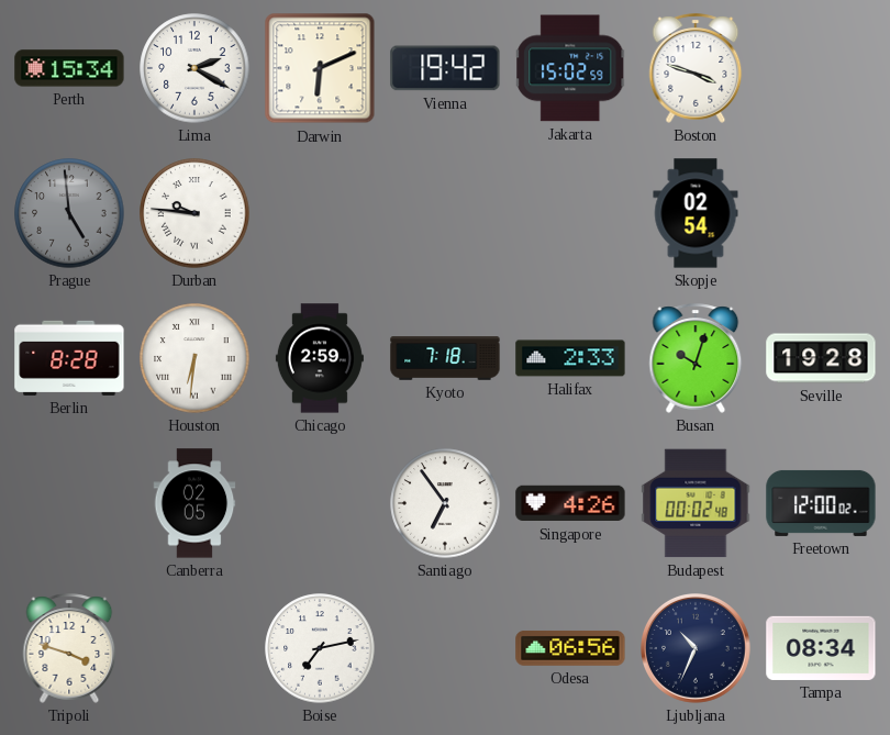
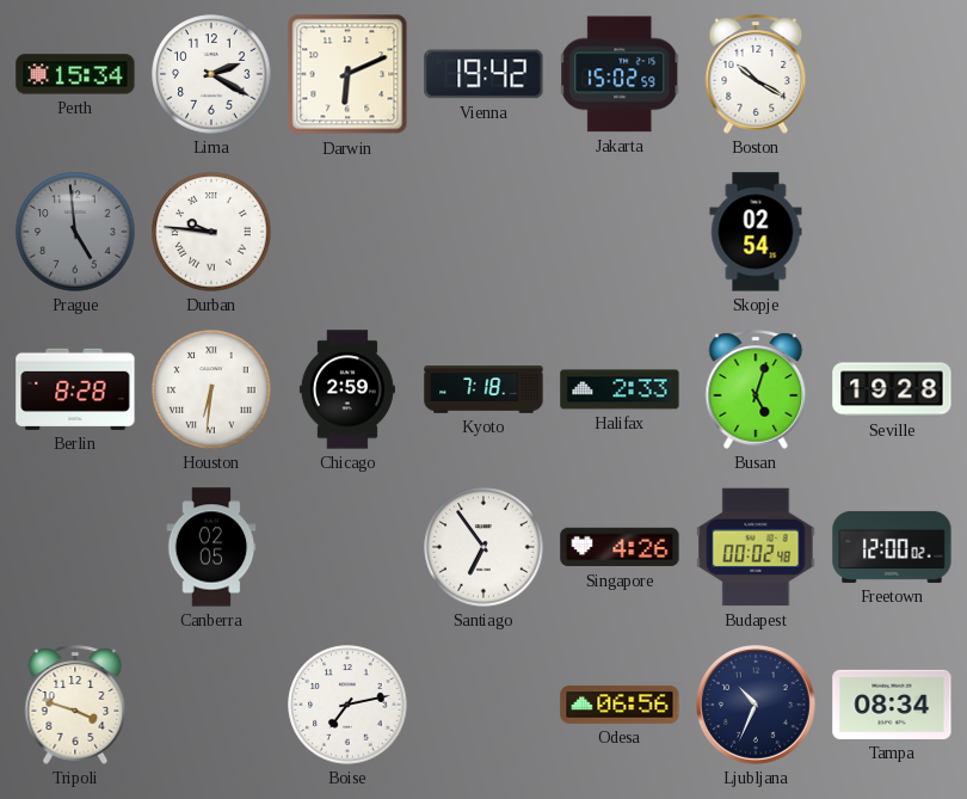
Boston: 3:48 -> 10:20
Busan: 10:03 -> 5:03
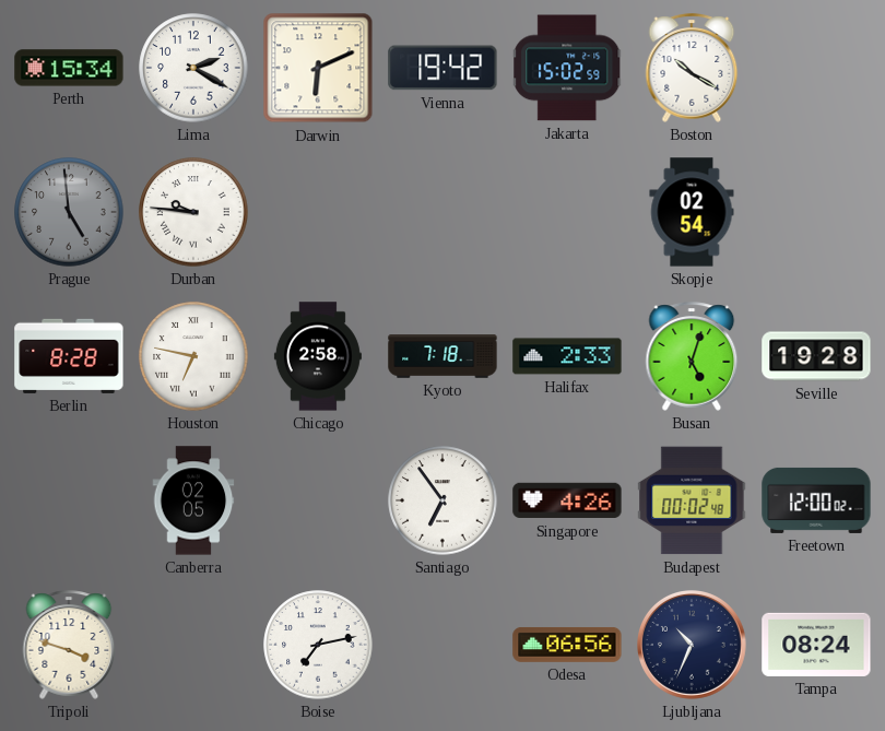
Houston: 6:31 -> 6:47
Chicago: 2:59 -> 2:58
Tampa: 08:34 -> 08:24
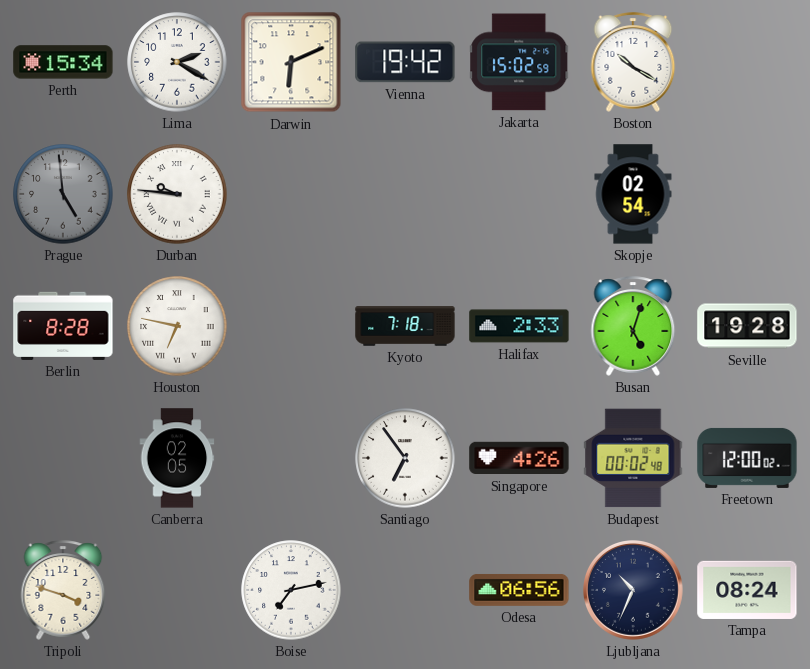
Chicago: 2:58 -> none
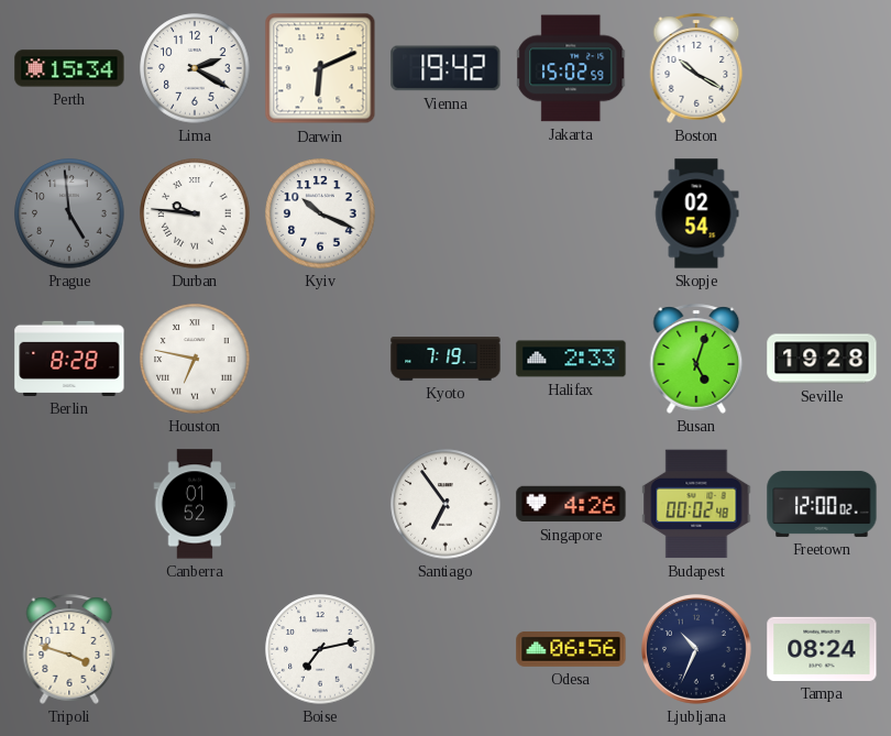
Kyiv: none -> 10:19
Kyoto: 7:18 -> 7:19
Canberra: 02:05 -> 01:52
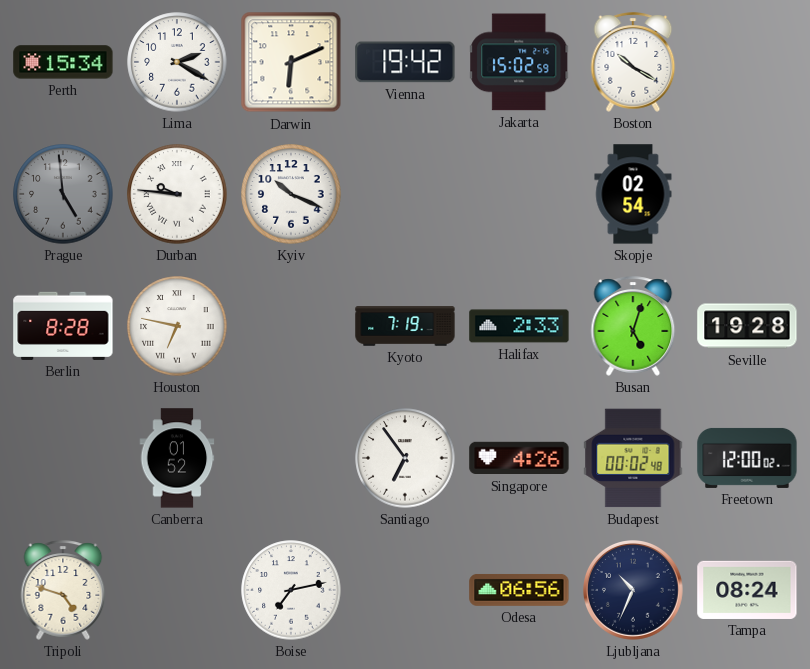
Tripoli: 3:48 -> 4:48
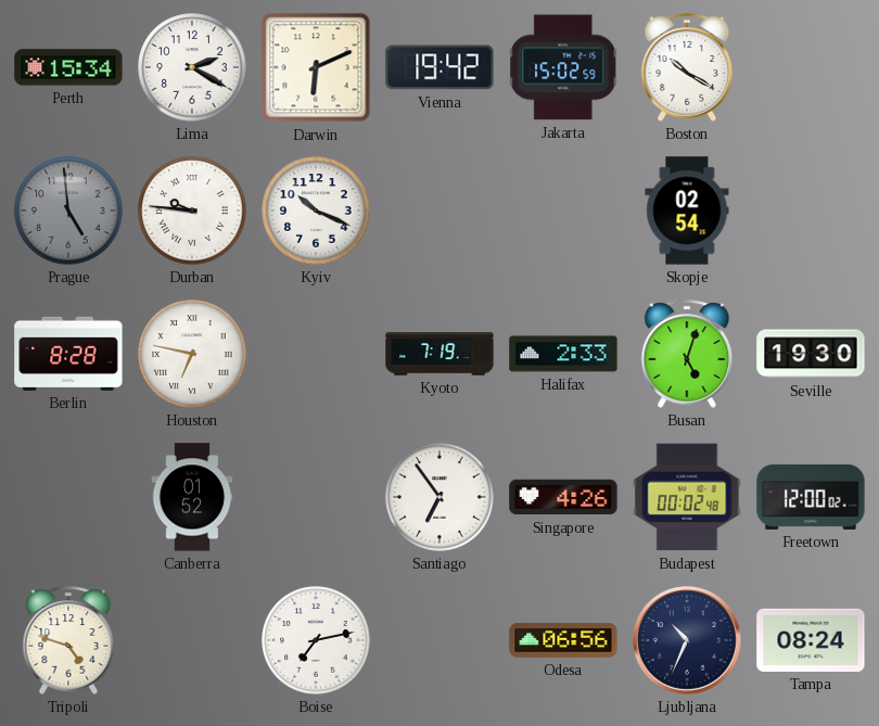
Seville: 19:28 -> 19:30
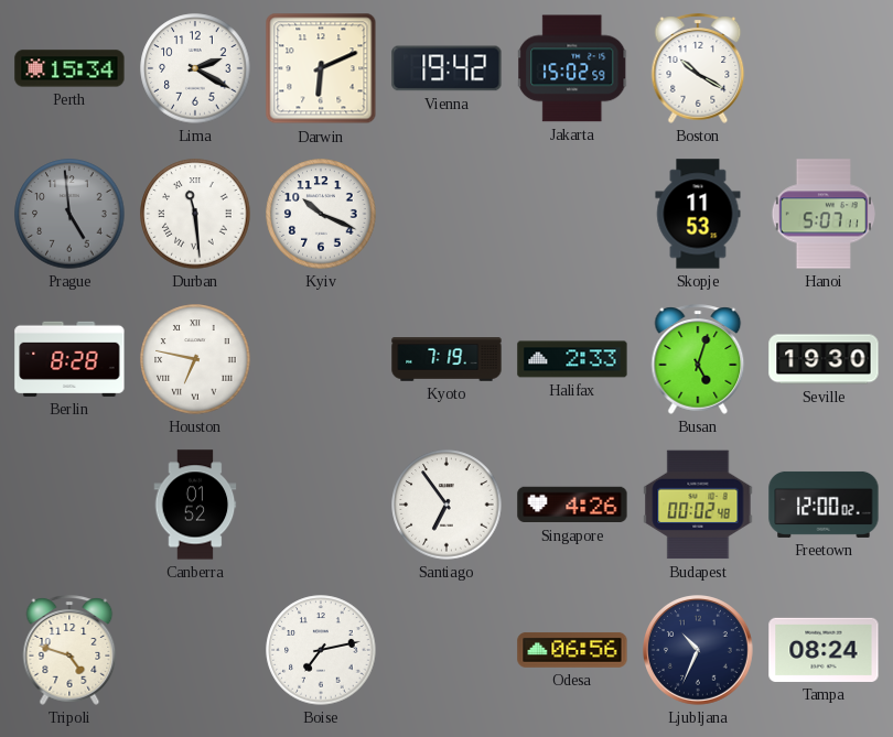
Durban: 9:46 -> 11:29
Skopje: 02:54 -> 11:53
Hanoi: none -> 5:07
